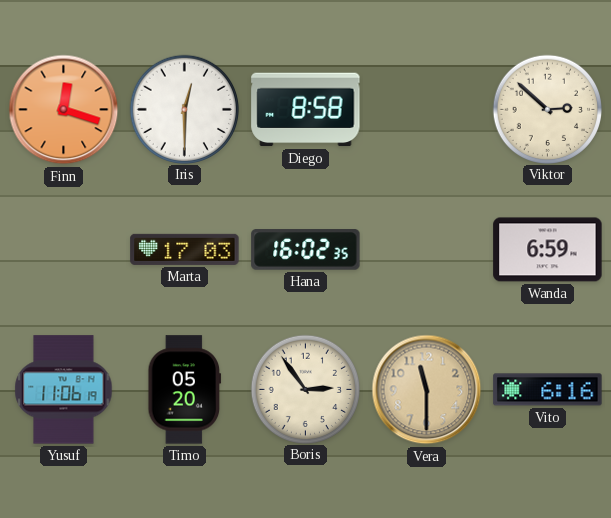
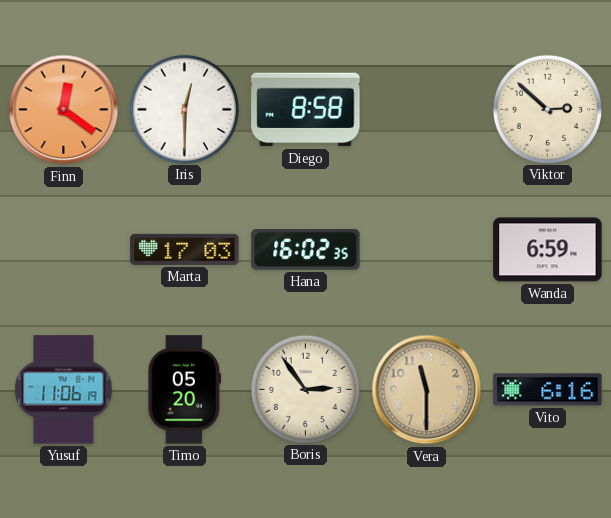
Finn: 12:18 -> 12:21
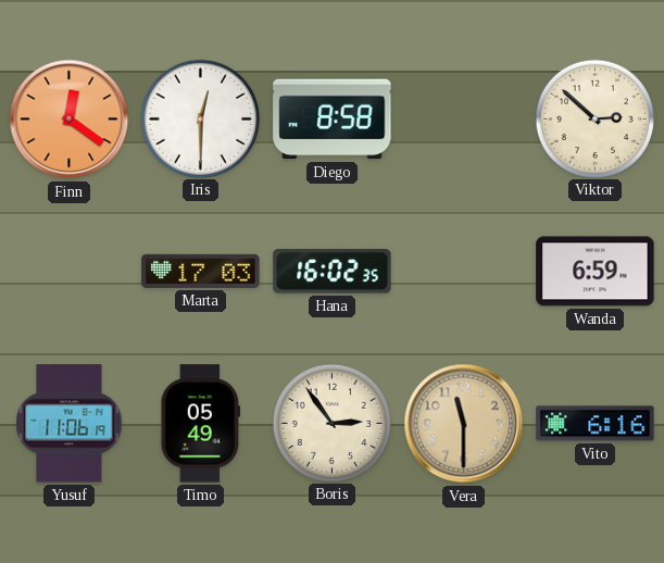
Timo: 05:20 -> 05:49
